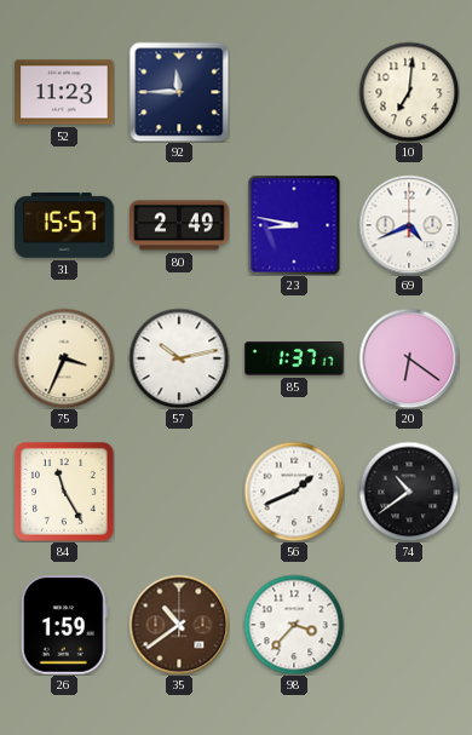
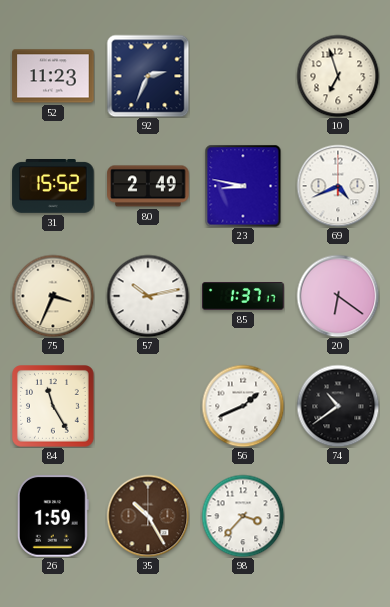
92: 11:45 -> 2:34
10: 7:01 -> 6:57
31: 15:57 -> 15:52
35: 10:39 -> 10:25
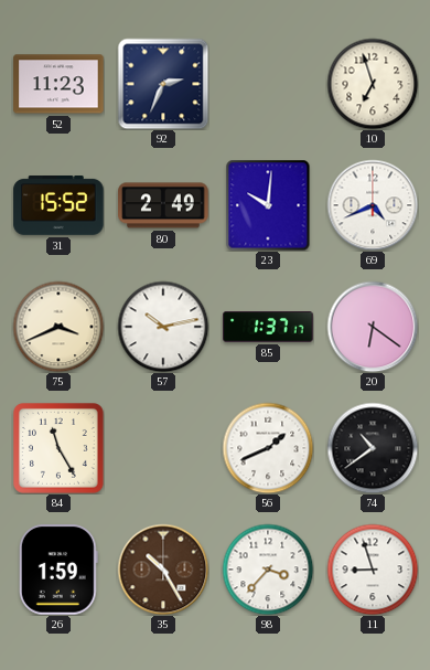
23: 8:47 -> 10:01
75: 3:34 -> 3:41
11: none -> 8:57
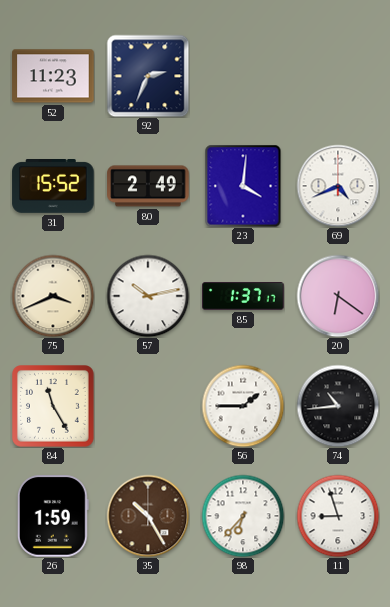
10: 6:57 -> none
23: 10:01 -> 4:01
56: 1:41 -> 1:45
74: 10:39 -> 10:44
98: 3:37 -> 6:37
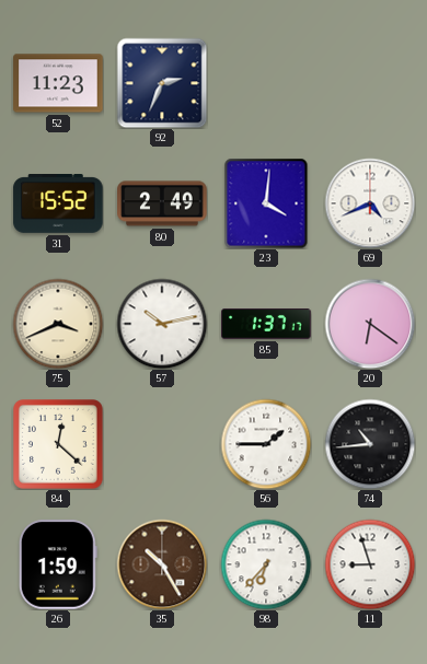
84: 11:25 -> 12:22
